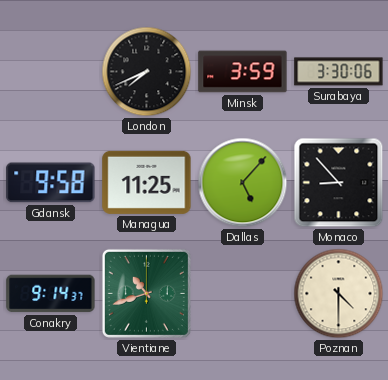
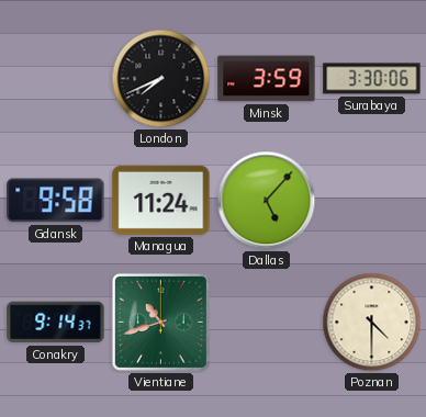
Managua: 11:25 -> 11:24
Monaco: 8:53 -> none
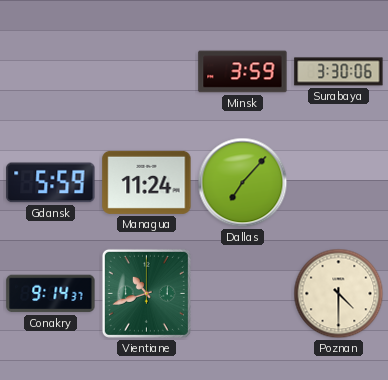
London: 7:41 -> none
Gdansk: 9:58 -> 5:59
Dallas: 5:07 -> 7:07
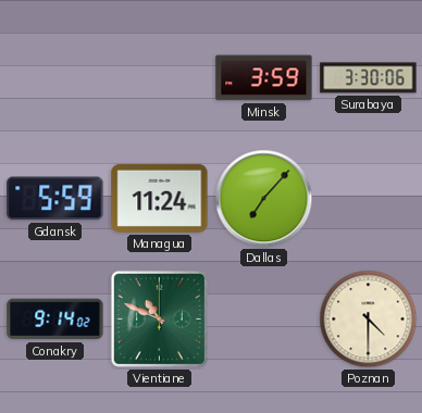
Conakry: 9:14:37 -> 9:14:02
Vientiane: 10:42 -> 10:49
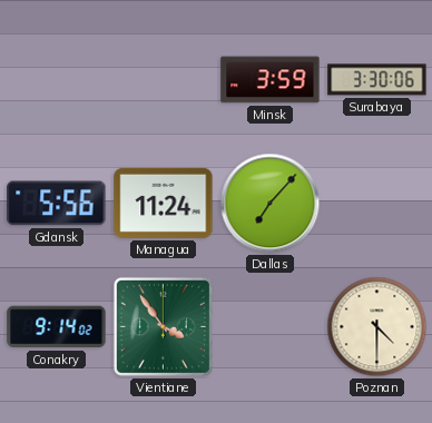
Gdansk: 5:59 -> 5:56
Vientiane: 10:49 -> 3:54
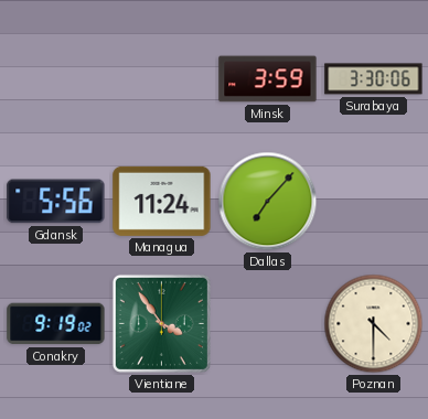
Conakry: 9:14 -> 9:19
